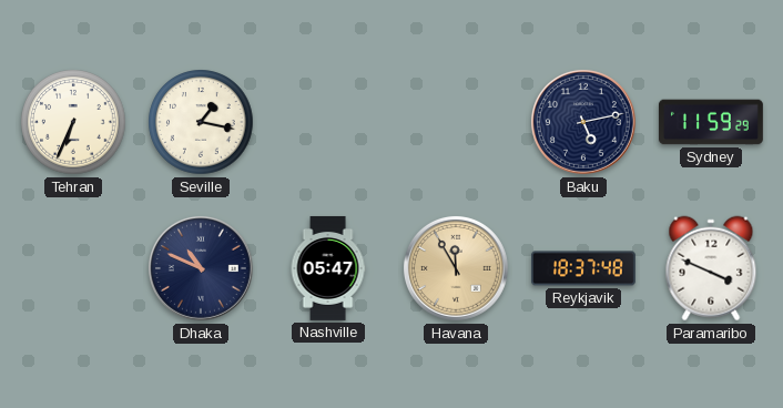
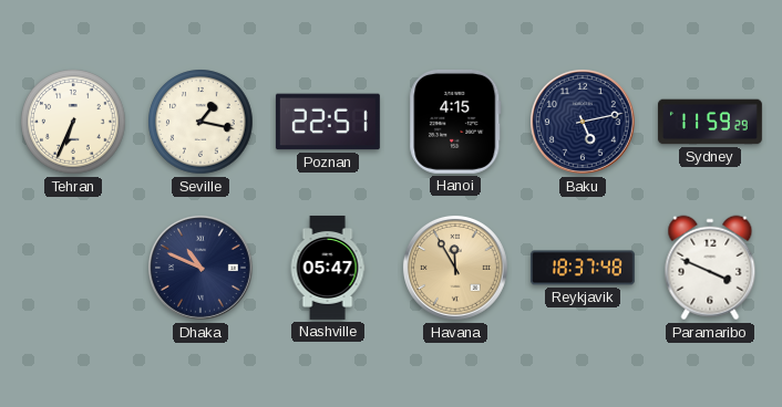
Poznan: none -> 22:51
Hanoi: none -> 4:15
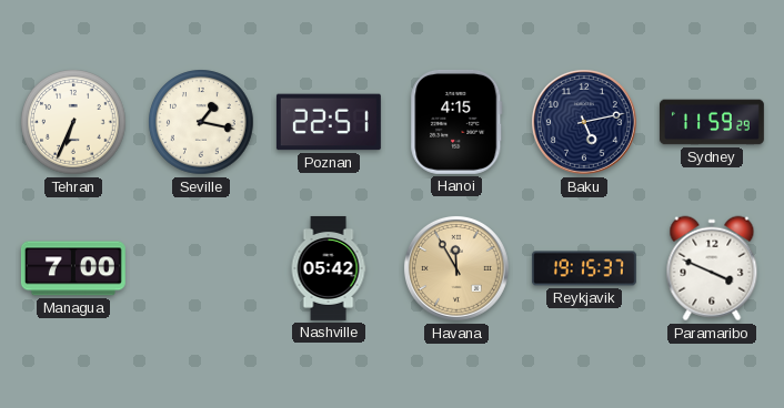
Managua: none -> 7:00
Dhaka: 10:49 -> none
Nashville: 05:47 -> 05:42
Reykjavik: 18:37 -> 19:15
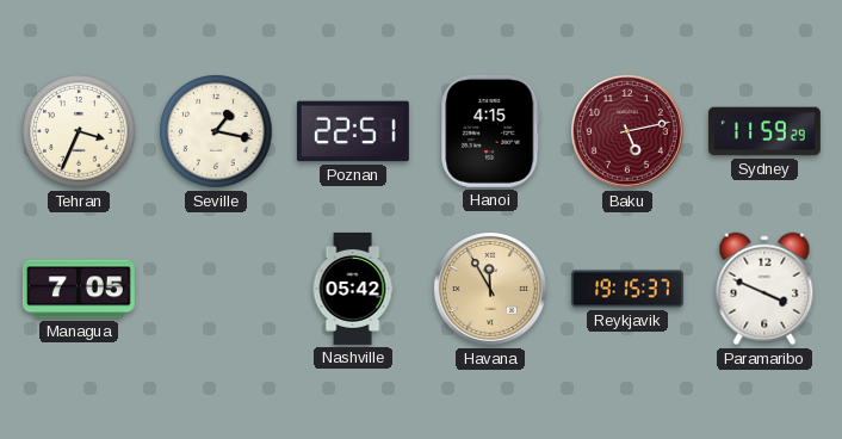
Tehran: 6:34 -> 3:34
Baku dial: navy -> burgundy
Managua: 7:00 -> 7:05
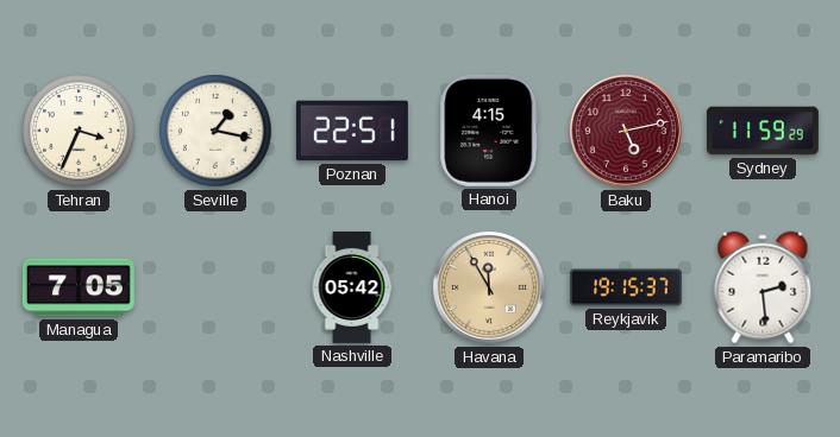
Paramaribo: 3:49 -> 2:29
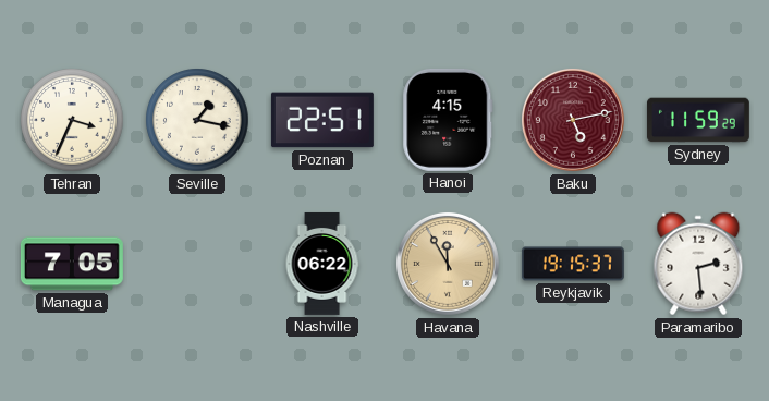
Nashville: 05:42 -> 06:22
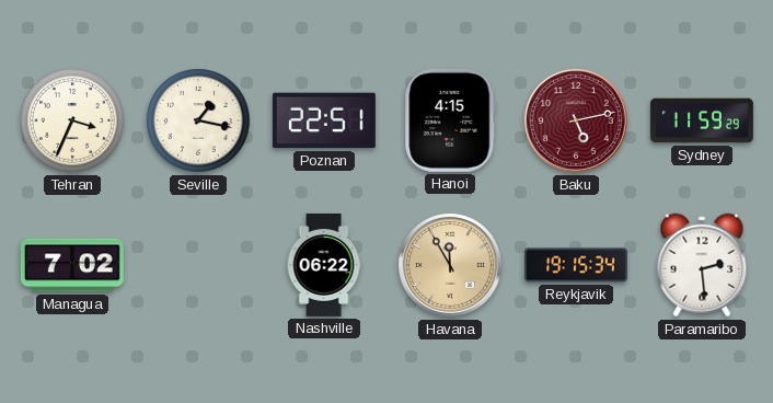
Managua: 7:05 -> 7:02
Reykjavik: 19:15:37 -> 19:15:34
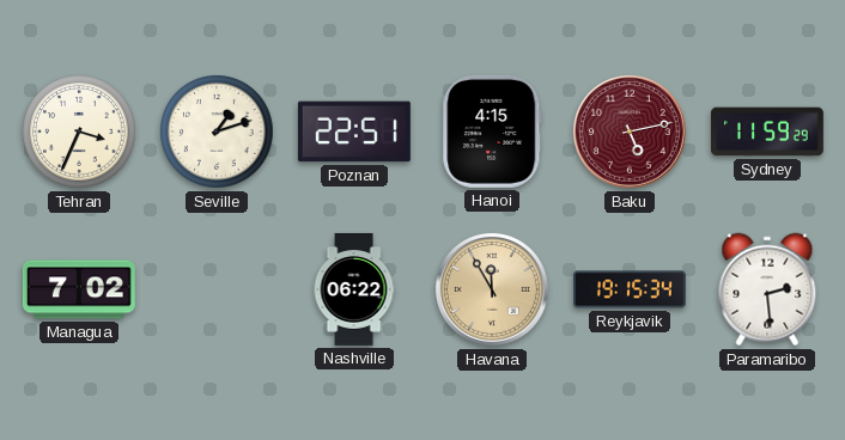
Seville: 1:17 -> 1:12
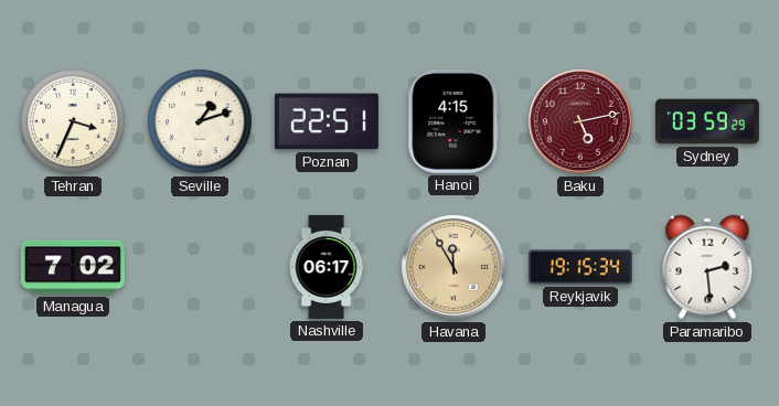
Sydney: 11:59 -> 03:59
Nashville: 06:22 -> 06:17
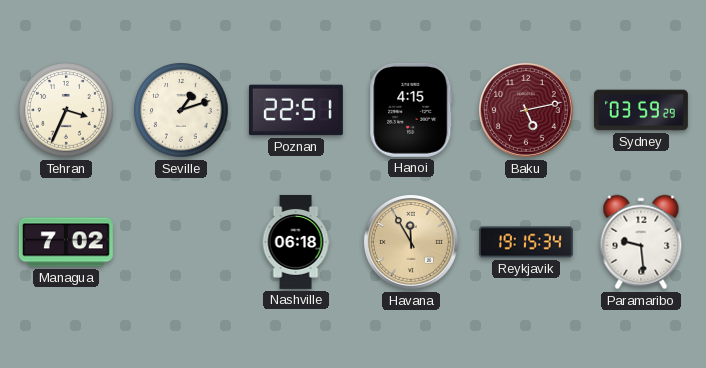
Nashville: 06:17 -> 06:18
Paramaribo: 2:29 -> 9:29
